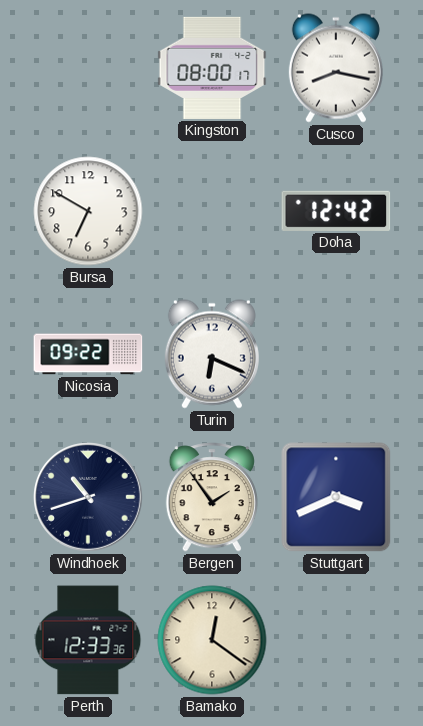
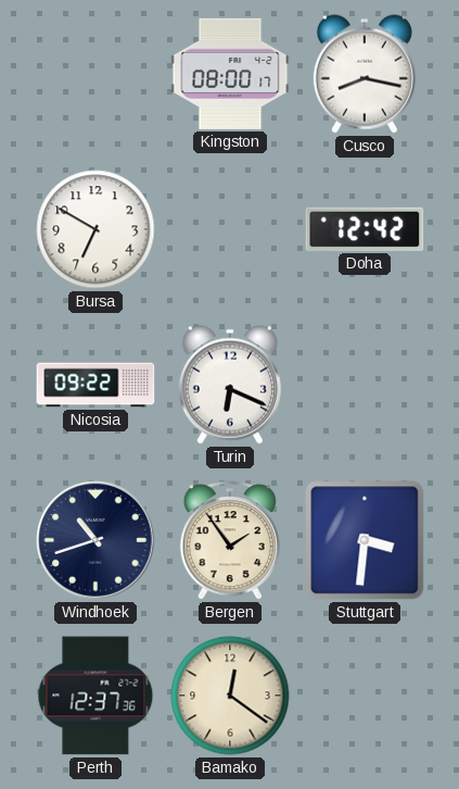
Stuttgart: 3:41 -> 3:31
Perth: 12:33 -> 12:37
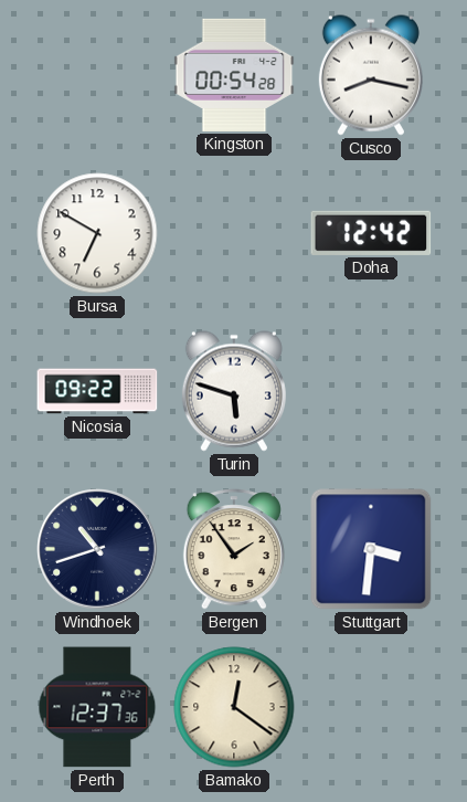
Kingston: 08:00 -> 00:54
Turin: 6:19 -> 5:48
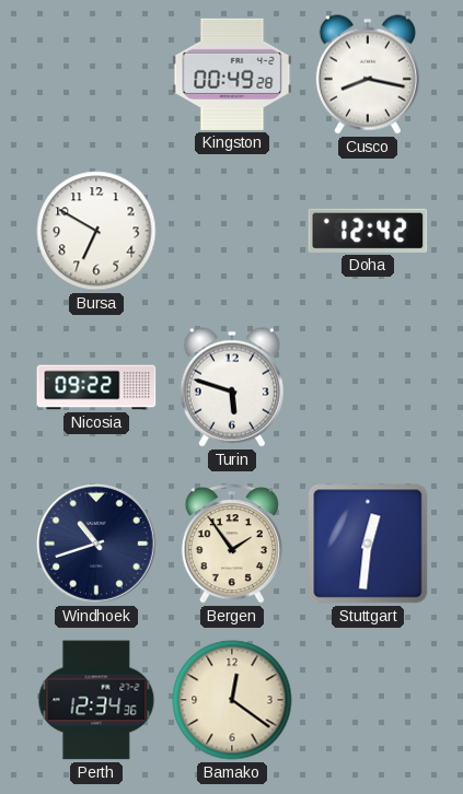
Kingston: 00:54 -> 00:49
Stuttgart: 3:31 -> 12:31
Perth: 12:37 -> 12:34
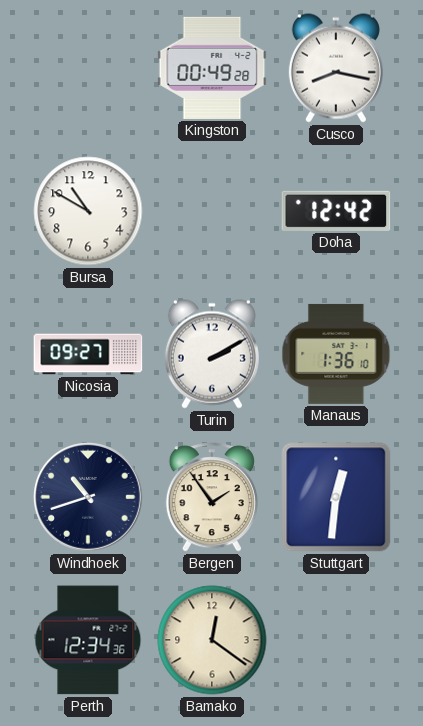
Bursa: 6:50 -> 10:50
Nicosia: 09:22 -> 09:27
Turin: 5:48 -> 2:10
Manaus: none -> 1:36
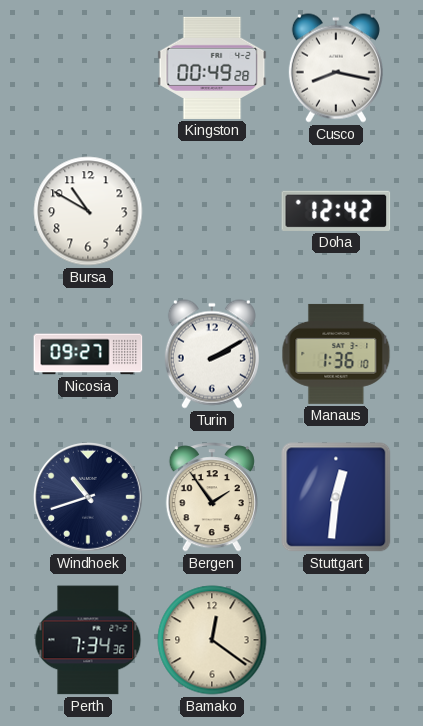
Perth: 12:34 -> 7:34
